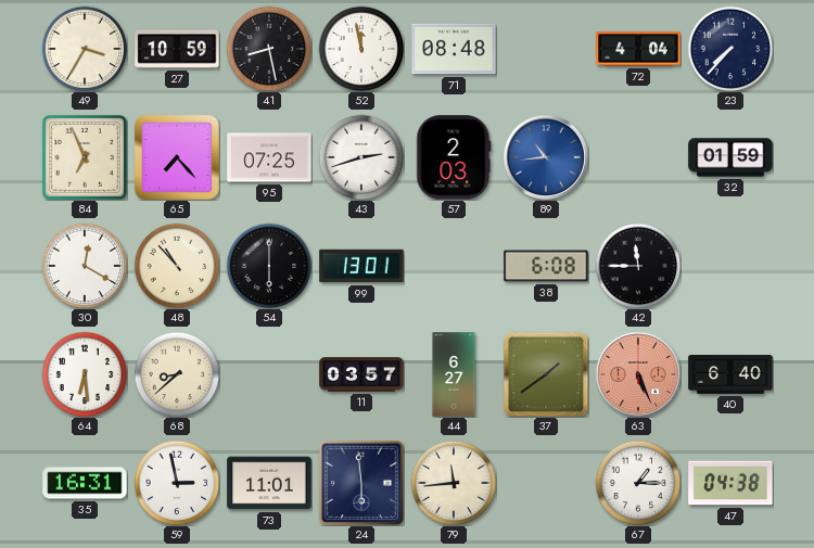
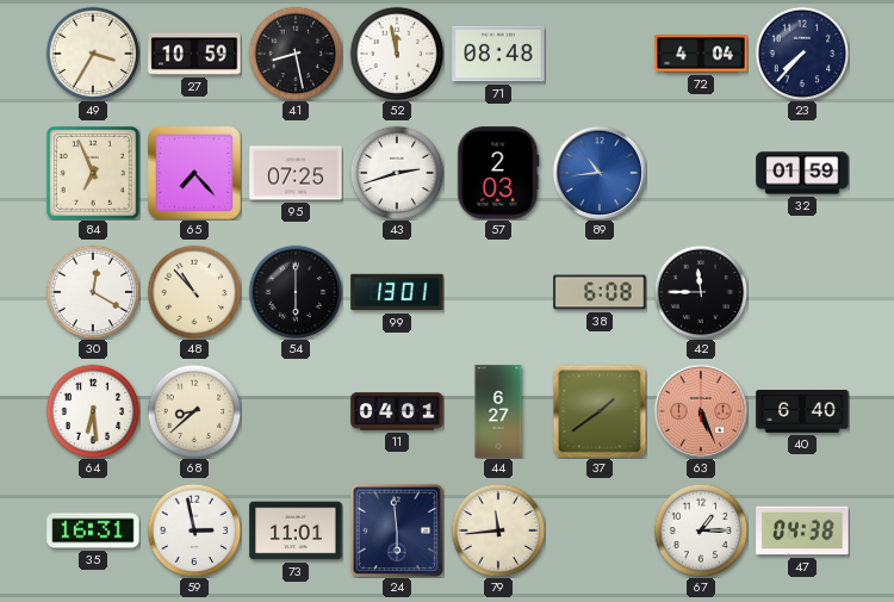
11: 03:57 -> 04:01
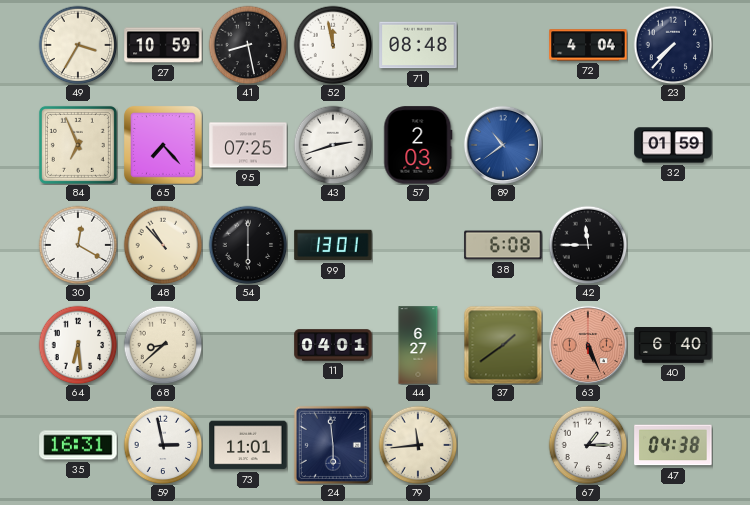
89: 10:44 -> 10:39
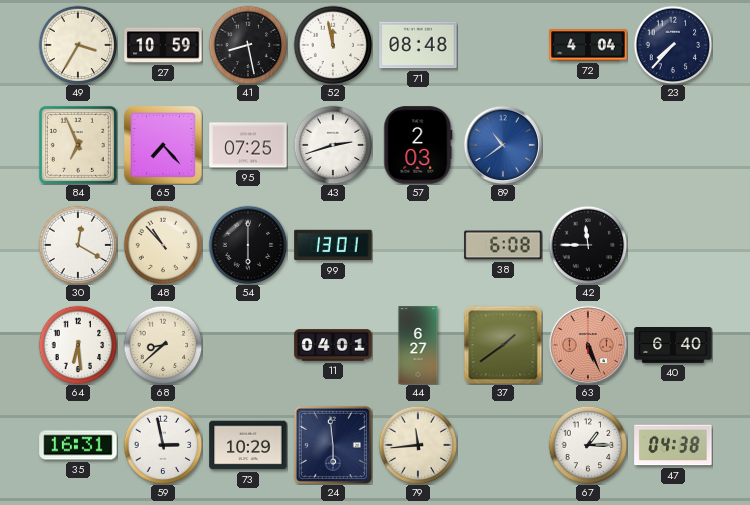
32: 01:59 -> none
73: 11:01 -> 10:29
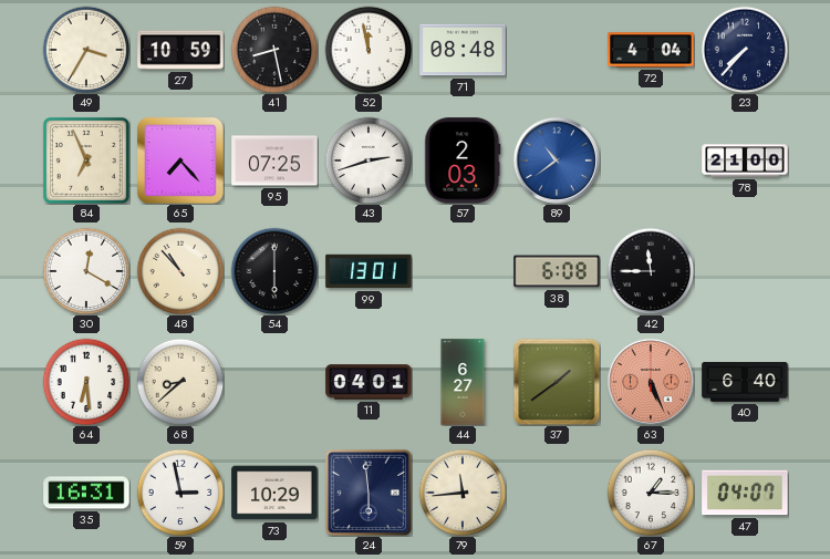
78: none -> 21:00
47: 04:38 -> 04:07
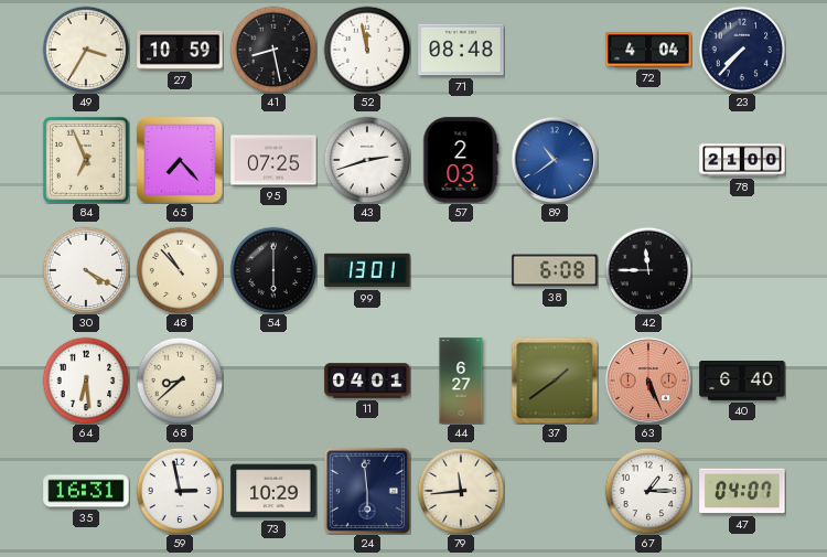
30: 12:20 -> 4:20
